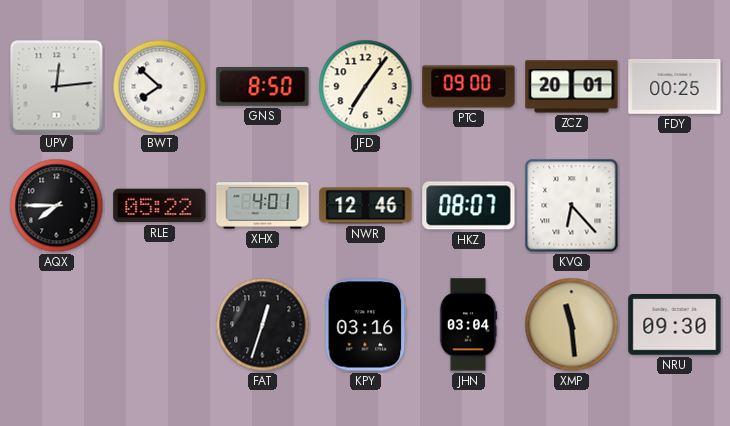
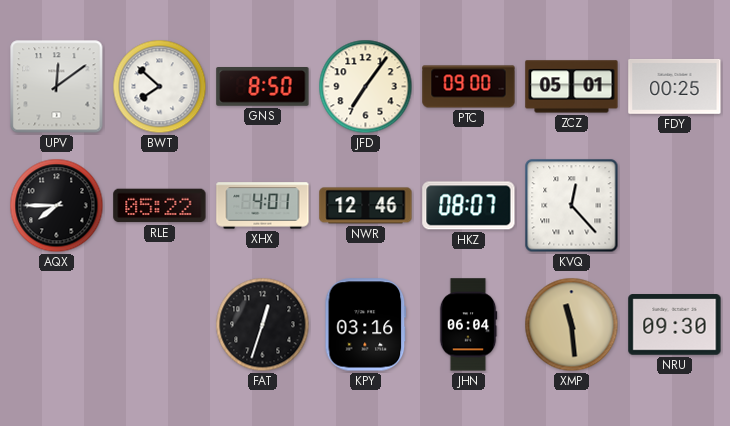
UPV: 12:14 -> 12:09
ZCZ: 20:01 -> 05:01
KVQ: 6:23 -> 12:23
JHN: 03:04 -> 06:04
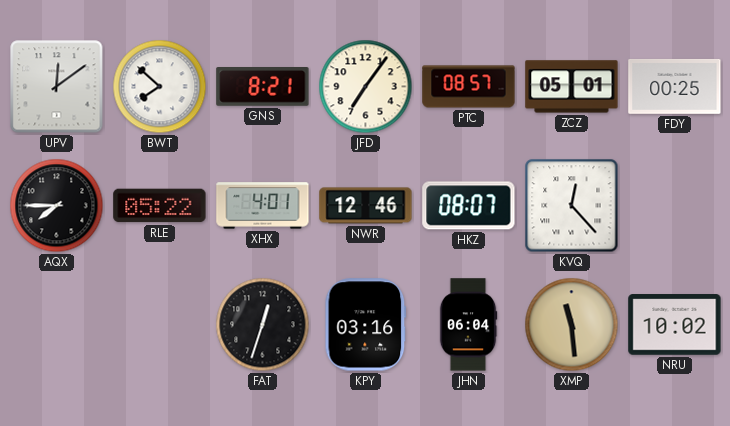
GNS: 8:50 -> 8:21
PTC: 09:00 -> 08:57
NRU: 09:30 -> 10:02
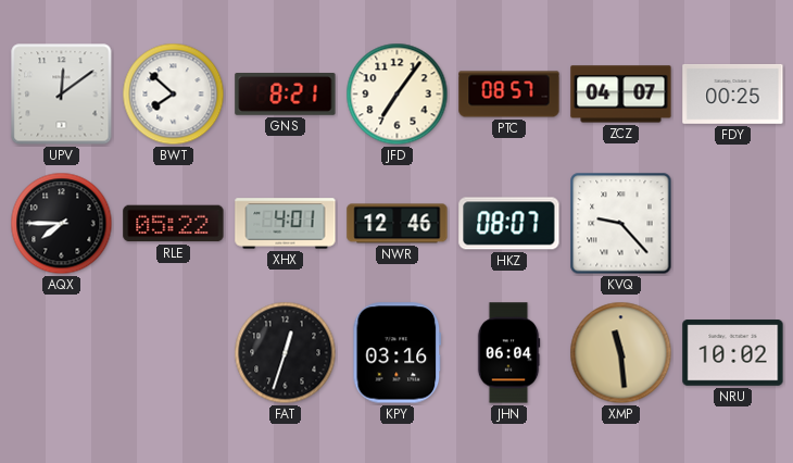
ZCZ: 05:01 -> 04:07
KVQ: 12:23 -> 9:23
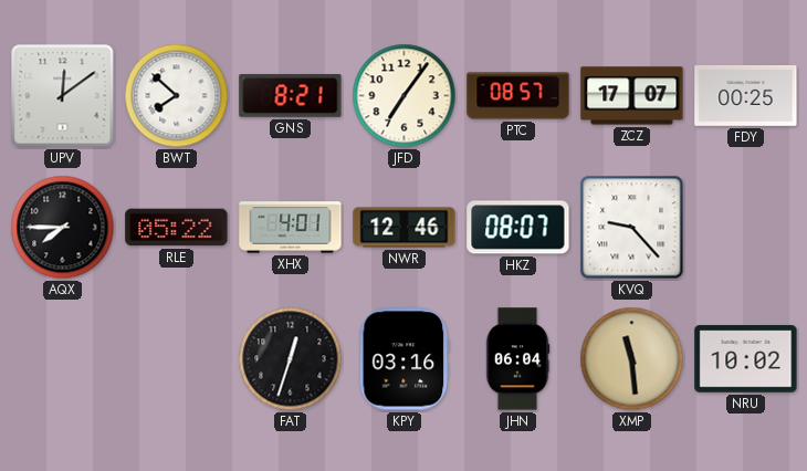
ZCZ: 04:07 -> 17:07
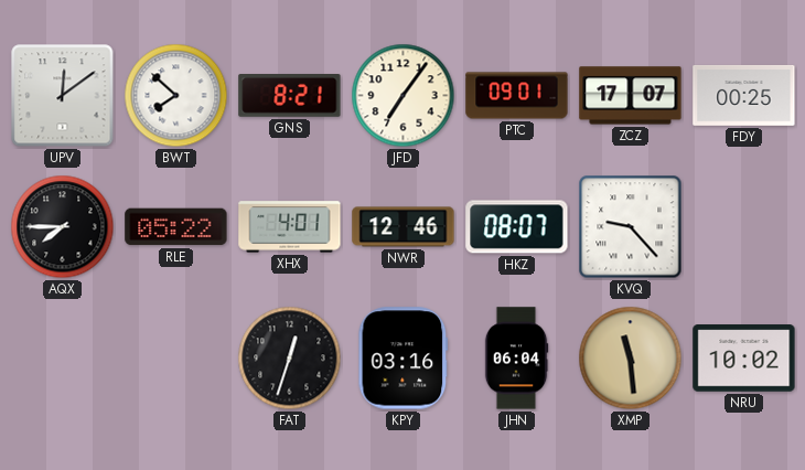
PTC: 08:57 -> 09:01
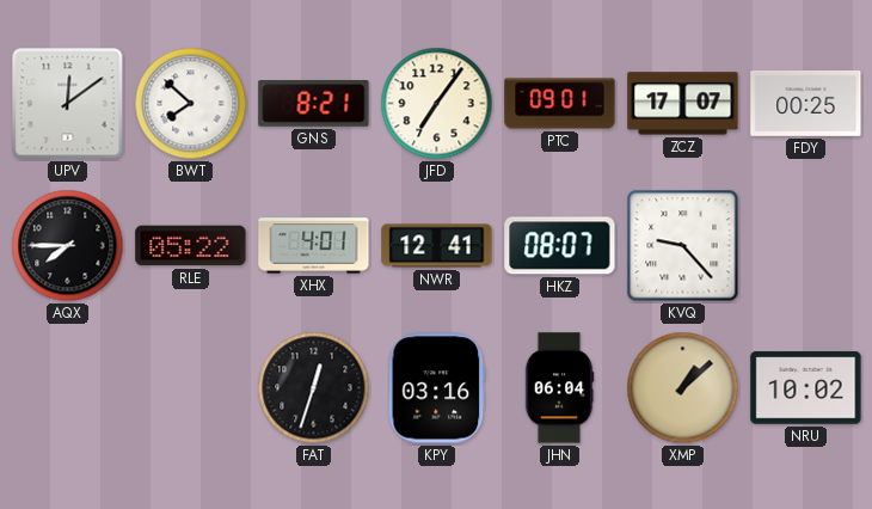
NWR: 12:46 -> 12:41
XMP: 11:29 -> 1:08
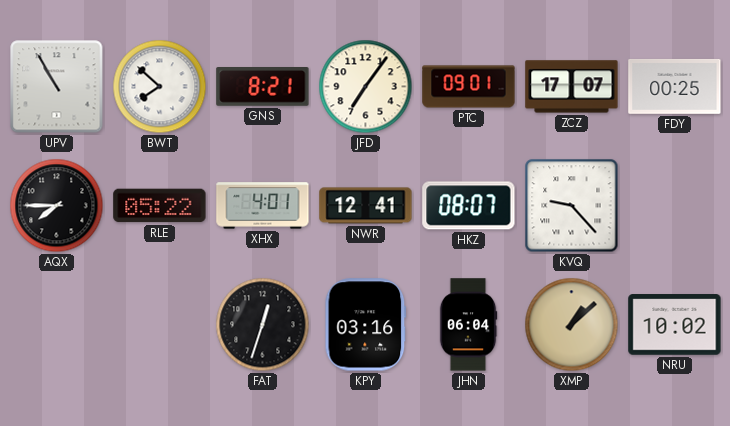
UPV: 12:09 -> 10:55
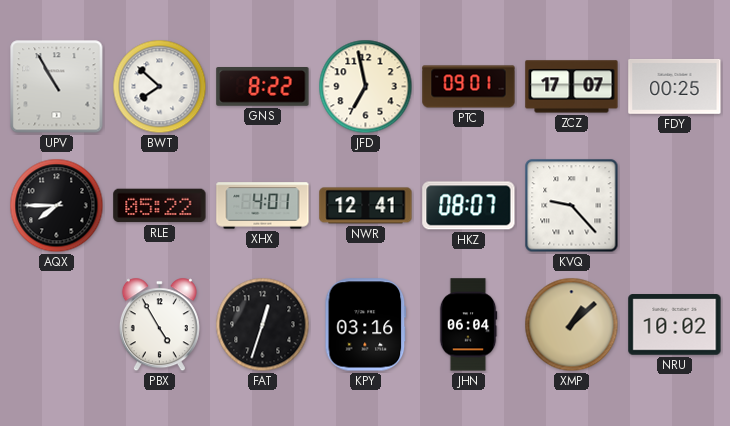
GNS: 8:21 -> 8:22
JFD: 7:06 -> 6:58
PBX: none -> 4:55
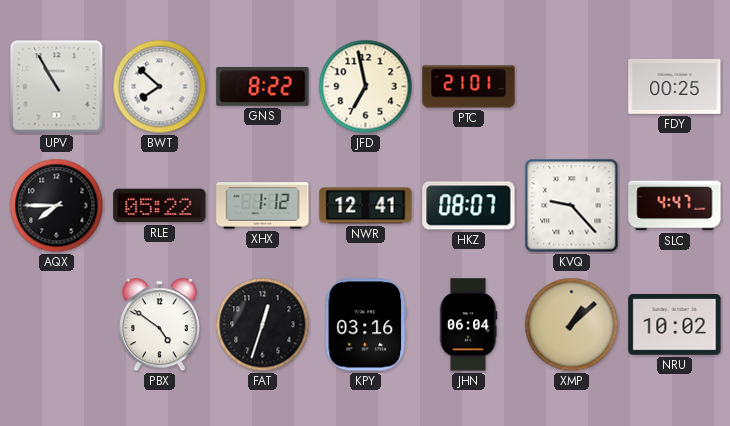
PTC: 09:01 -> 21:01
ZCZ: 17:07 -> none
XHX: 4:01 -> 1:12
SLC: none -> 4:47
PBX: 4:55 -> 4:51
